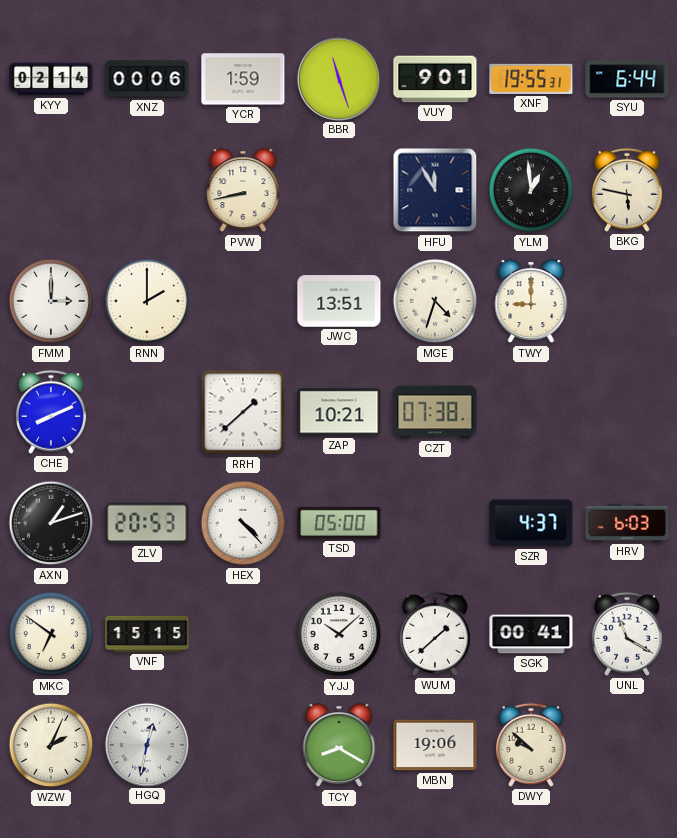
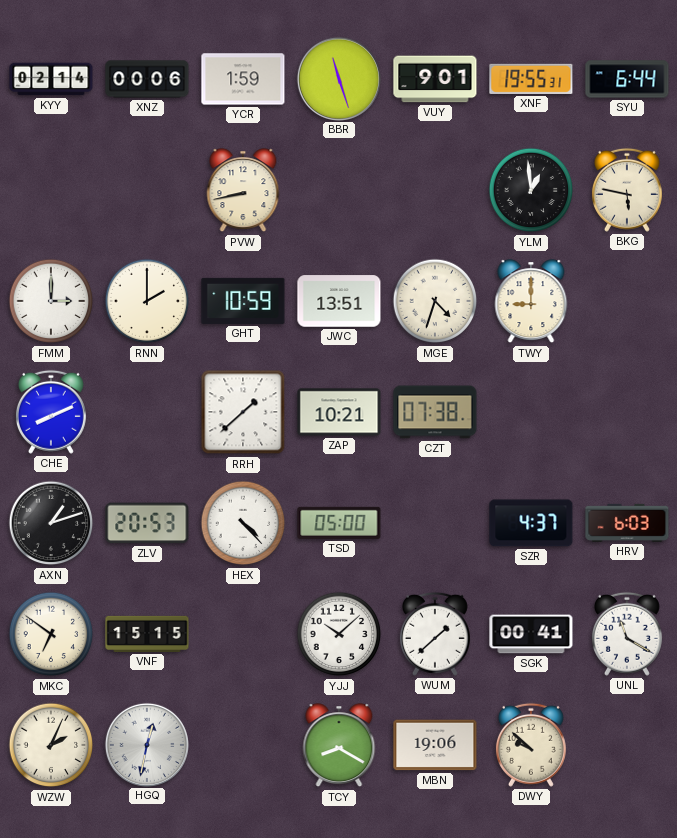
HFU: 11:55 -> none
GHT: none -> 10:59
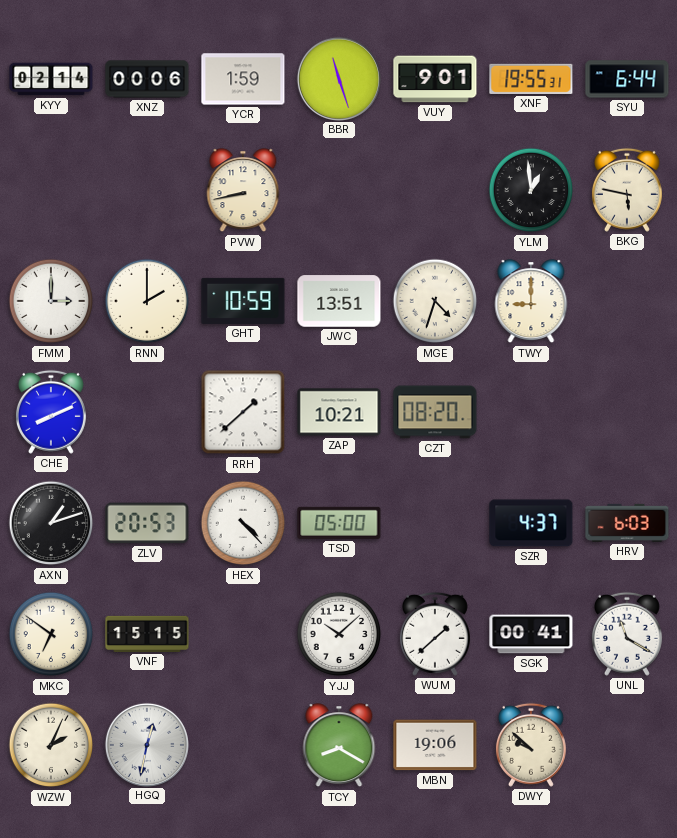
CZT: 07:38 -> 08:20
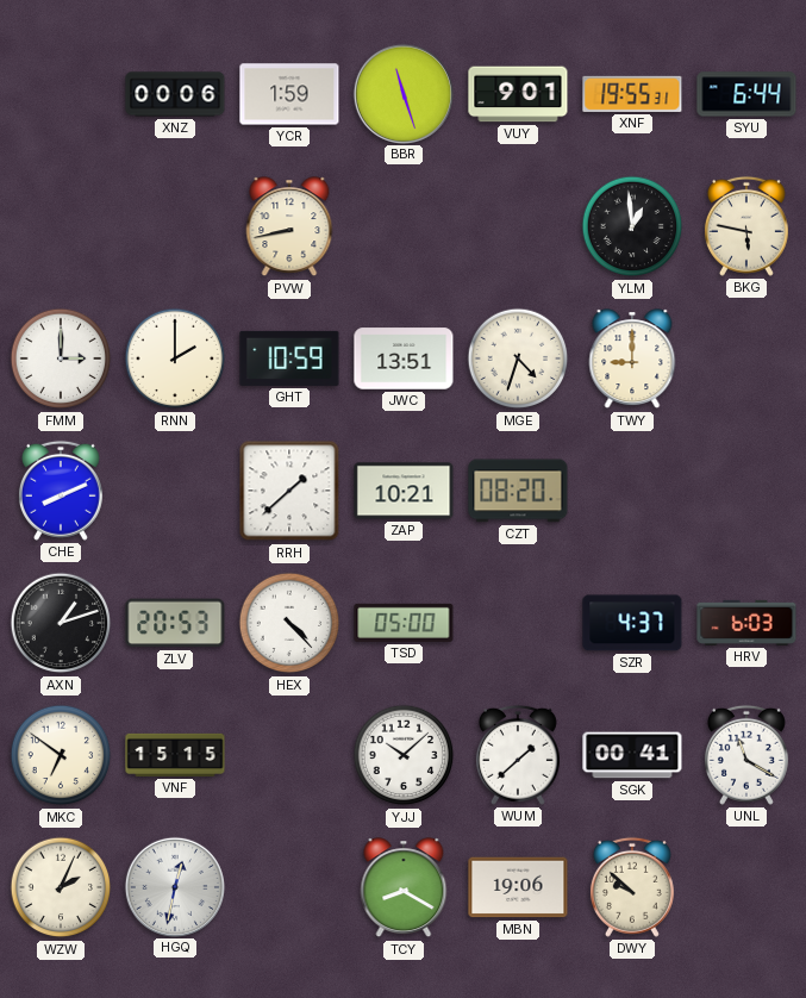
KYY: 02:14 -> none
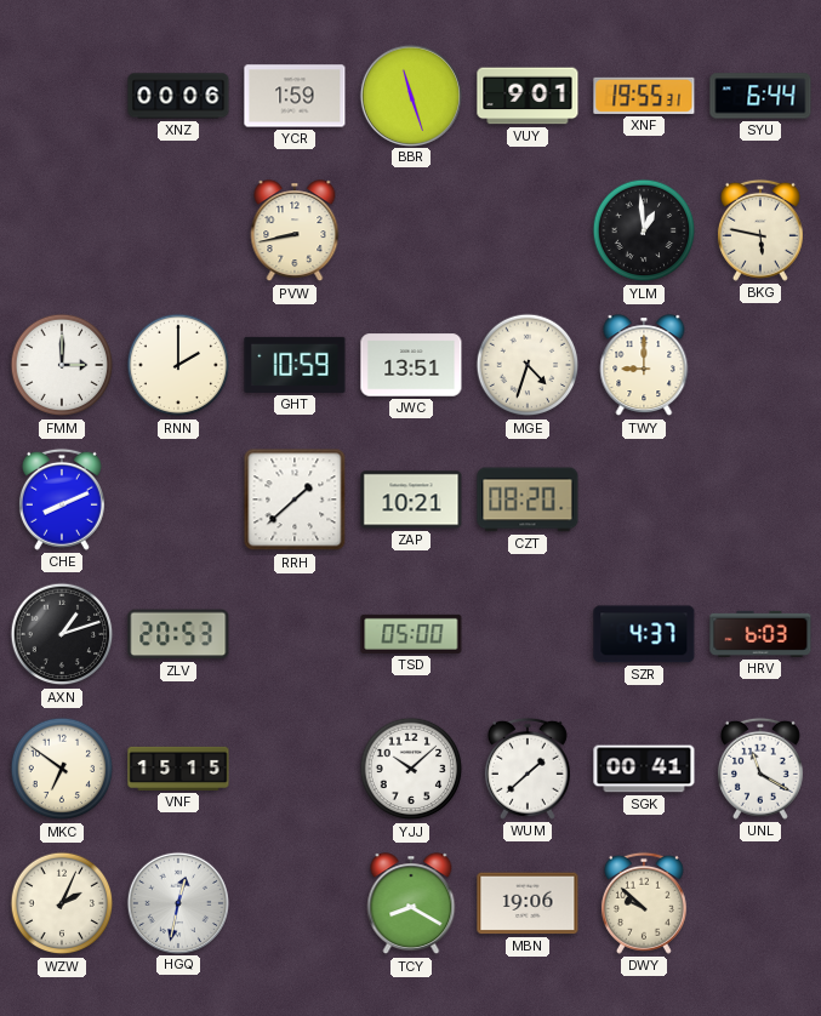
HEX: 4:23 -> none
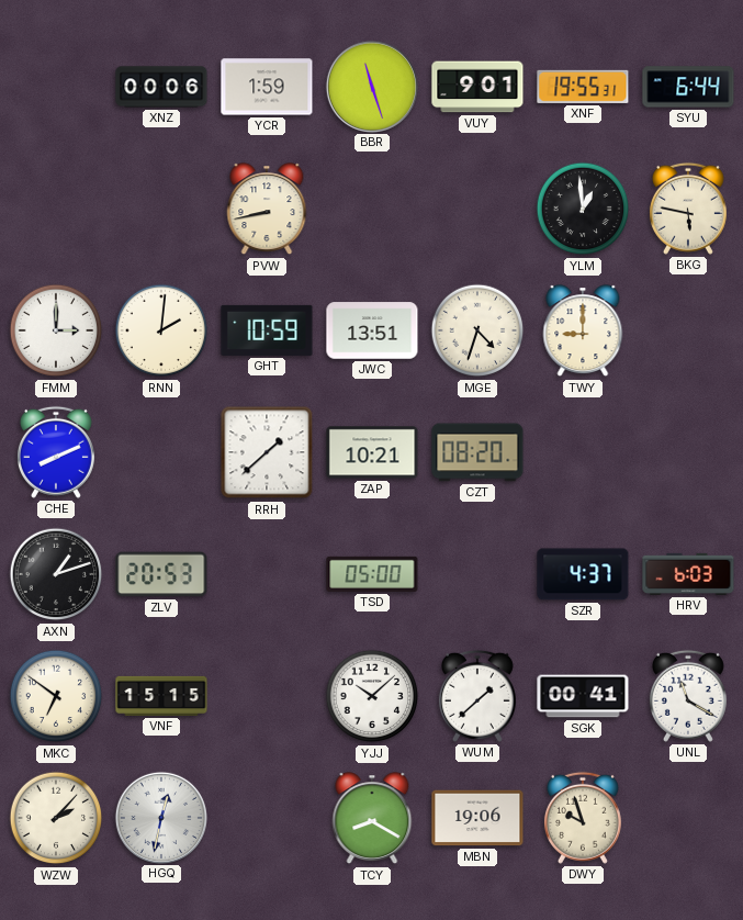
RNN: 2:00 -> 2:01
WZW: 2:04 -> 2:07
DWY: 9:52 -> 9:57
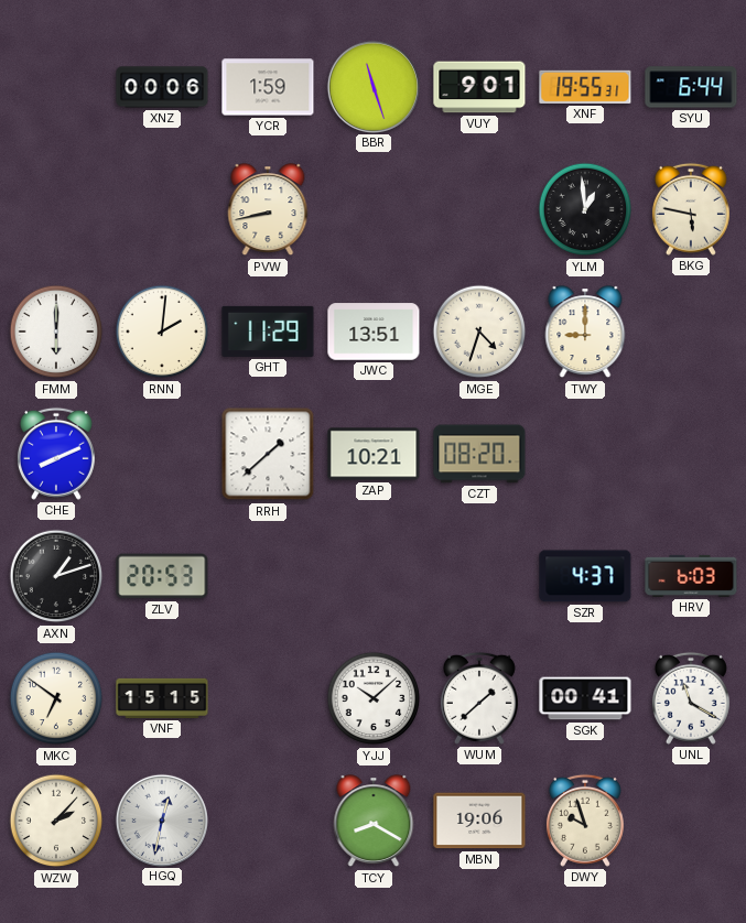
FMM: 3:00 -> 6:00
GHT: 10:59 -> 11:29
TSD: 05:00 -> none
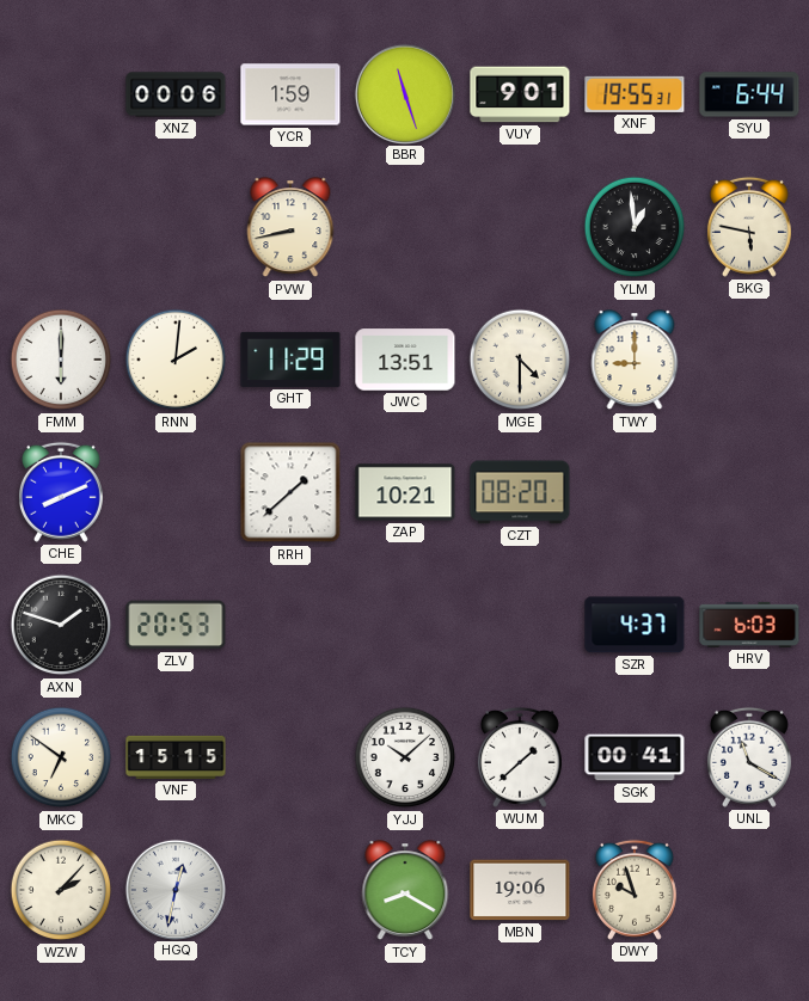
MGE: 4:33 -> 4:30
AXN: 1:12 -> 1:48
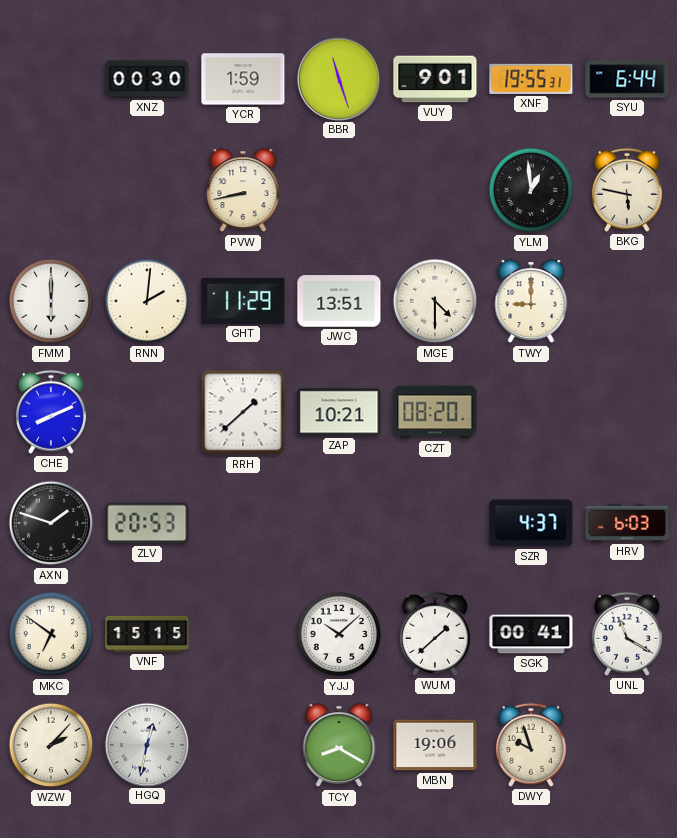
XNZ: 00:06 -> 00:30
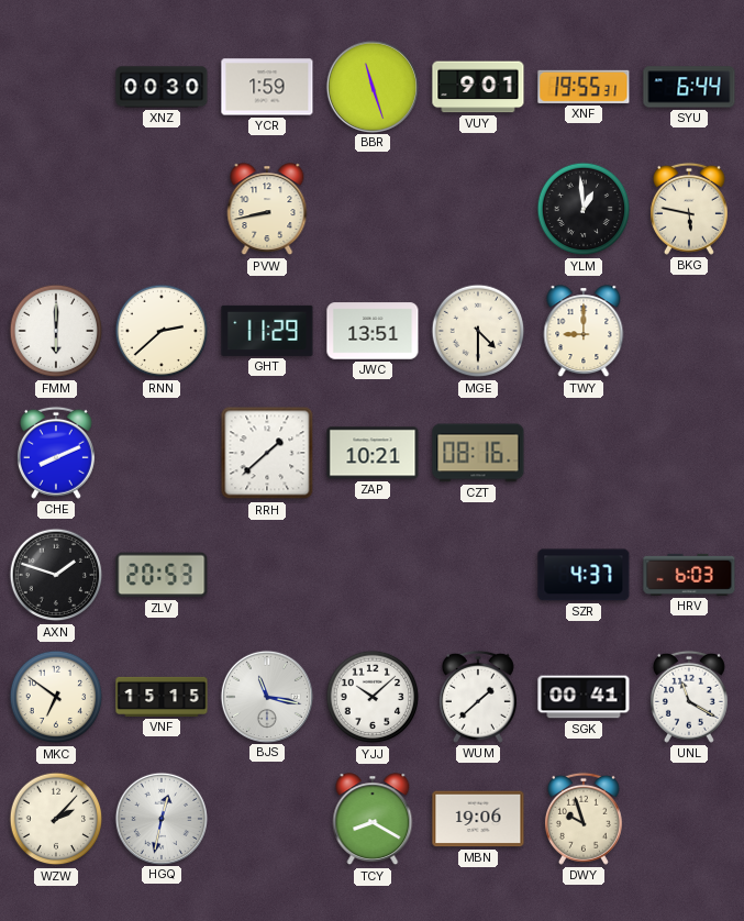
RNN: 2:01 -> 2:38
CZT: 08:20 -> 08:16
BJS: none -> 11:17
